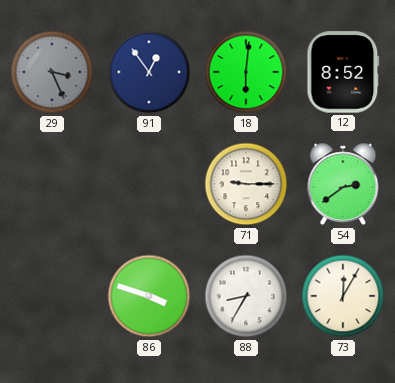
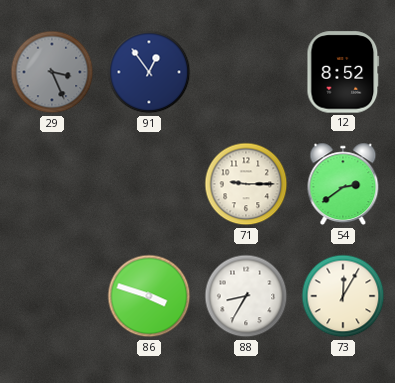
18: 6:01 -> none
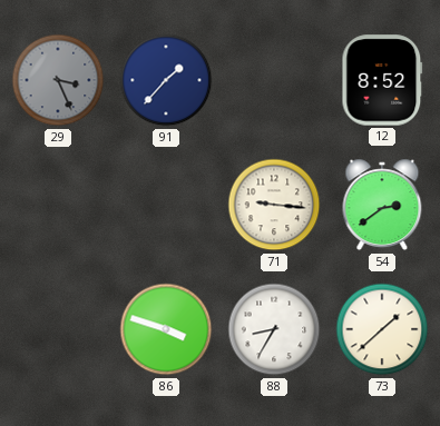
91: 12:54 -> 1:37
71: 9:15 -> 9:16
73: 12:05 -> 1:38
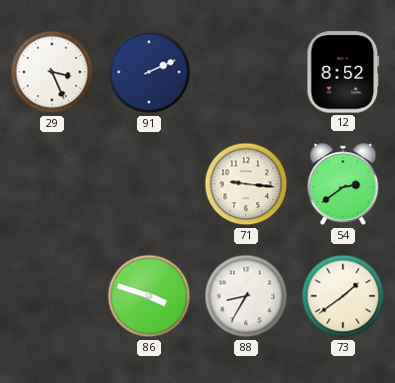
29 dial: grey -> white
91: 1:37 -> 2:11
73: 1:38 -> 1:39
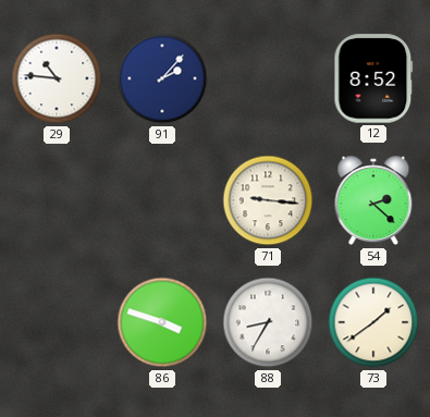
29: 3:26 -> 10:46
91: 2:11 -> 2:07
54: 2:39 -> 2:22
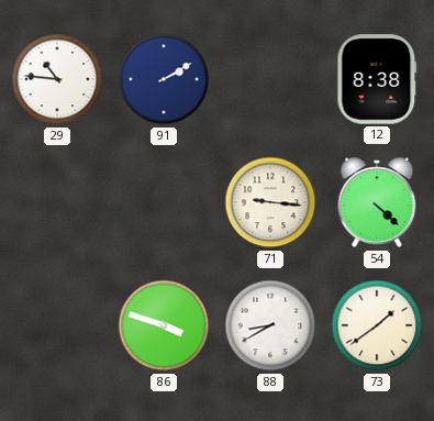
91: 2:07 -> 2:10
12: 8:52 -> 8:38
54: 2:22 -> 4:22
88: 8:35 -> 8:40
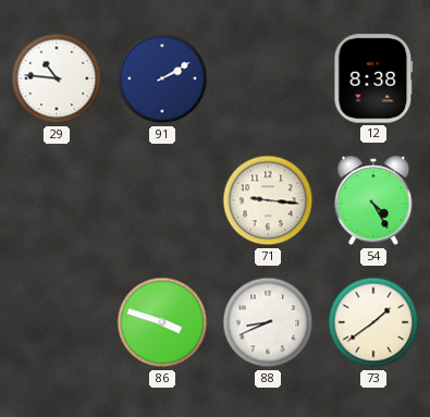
54: 4:22 -> 4:25
88: 8:40 -> 8:41
